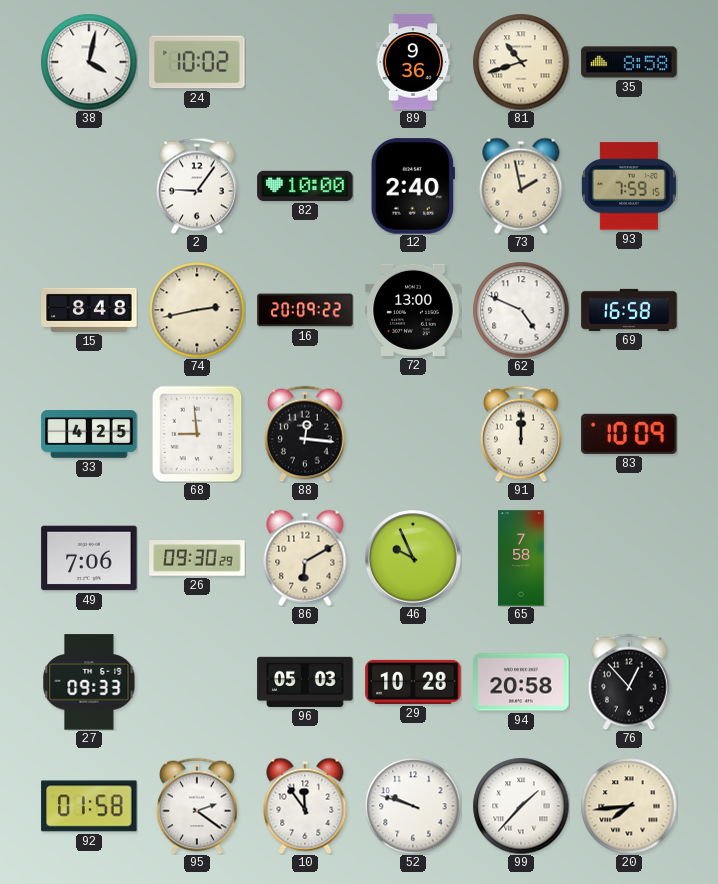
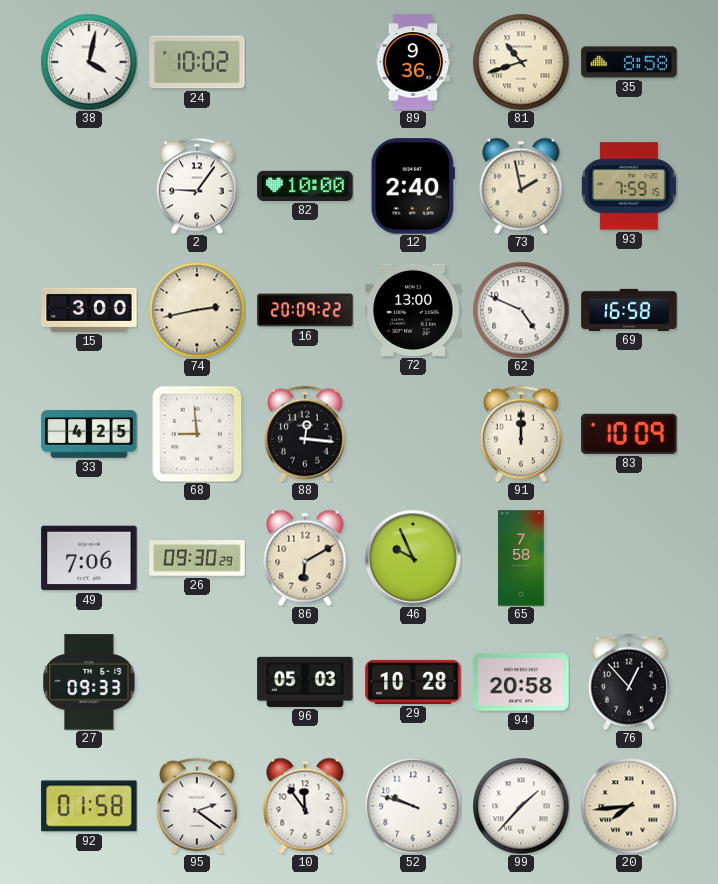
15: 8:48 -> 3:00
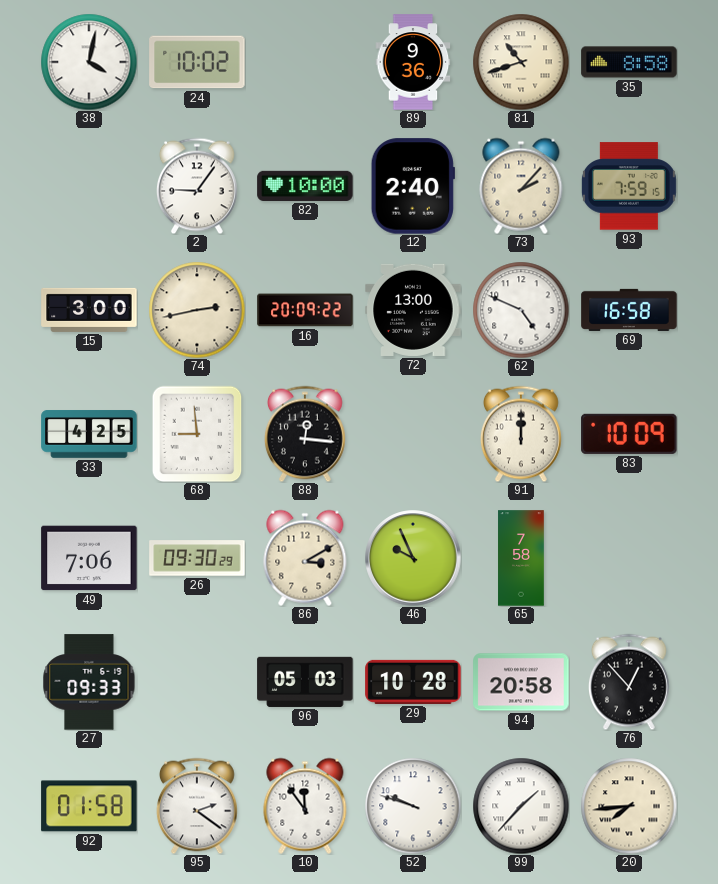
73: 1:58 -> 2:07
86: 6:10 -> 3:10
